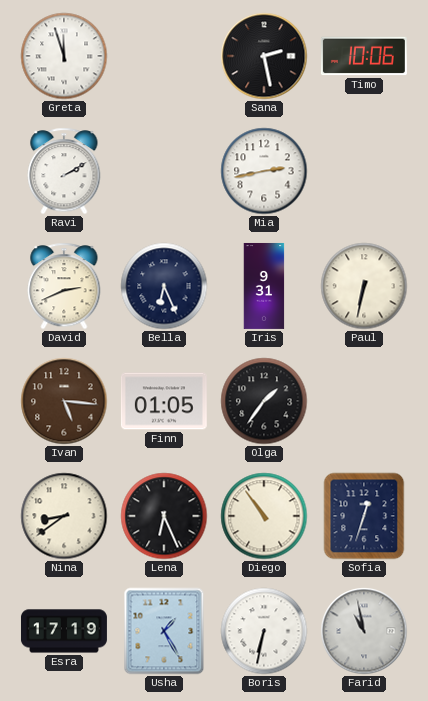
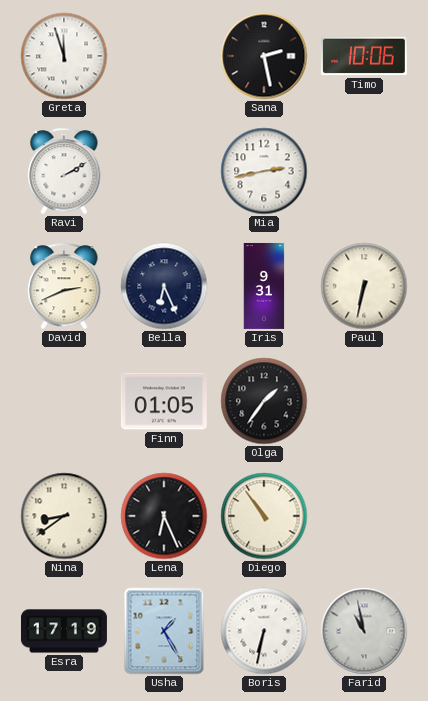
Ivan: 5:16 -> none
Sofia: 12:33 -> none
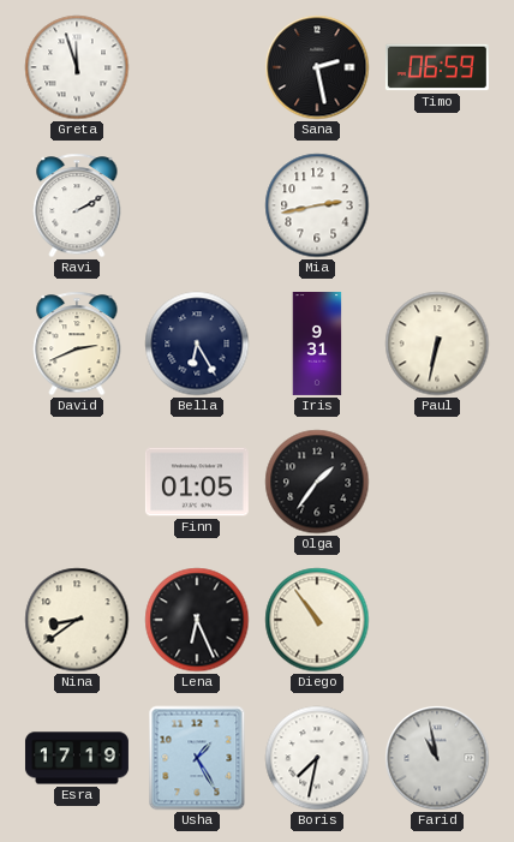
Timo: 10:06 -> 06:59
Bella: 6:26 -> 6:25
Boris: 6:32 -> 7:32
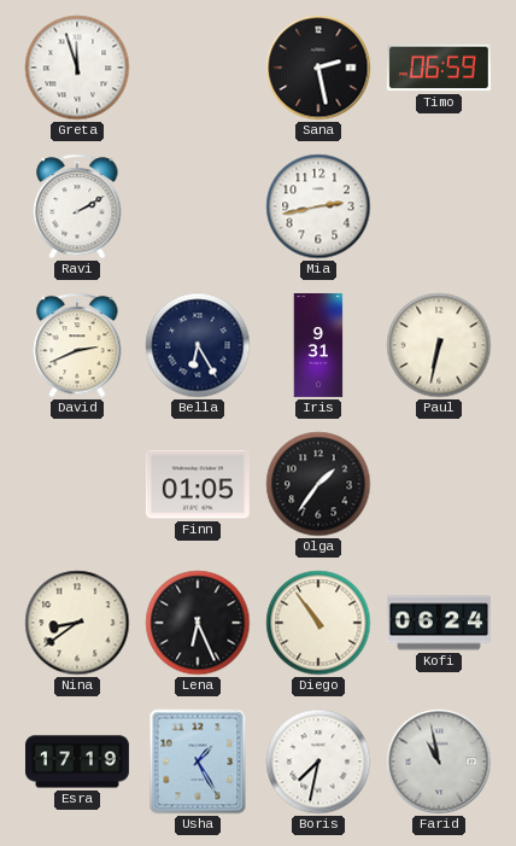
Kofi: none -> 06:24
